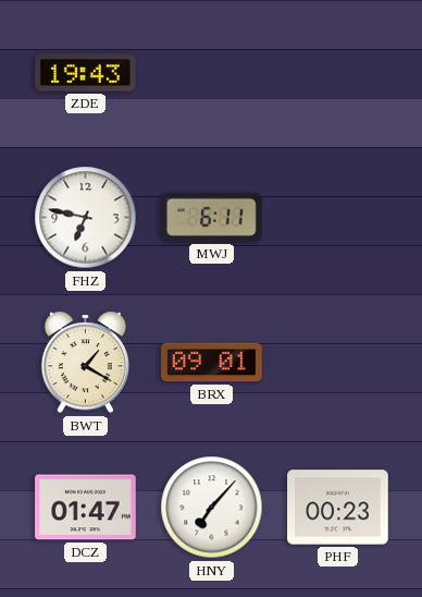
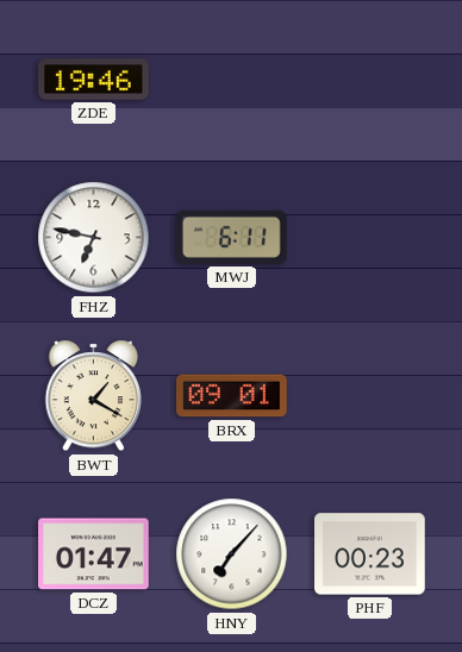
ZDE: 19:43 -> 19:46
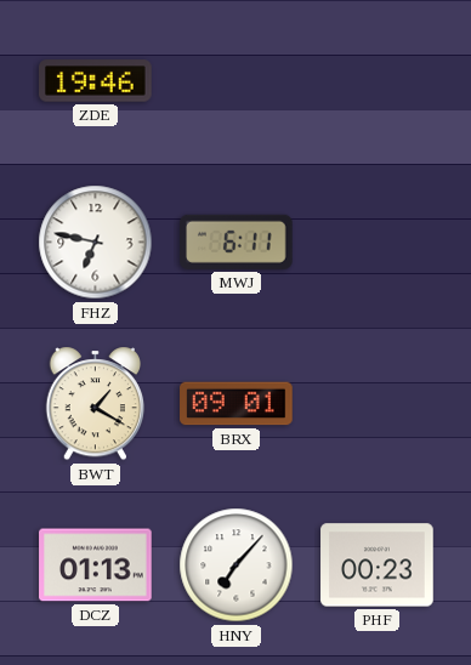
DCZ: 01:47 -> 01:13
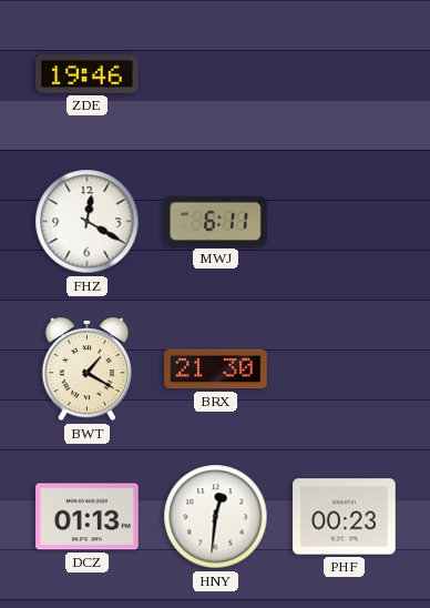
FHZ: 6:47 -> 12:20
BRX: 09:01 -> 21:30
HNY: 7:07 -> 12:31
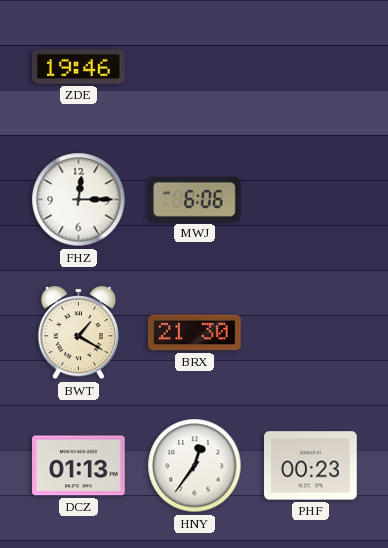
FHZ: 12:20 -> 12:15
MWJ: 6:11 -> 6:06
HNY: 12:31 -> 12:36
